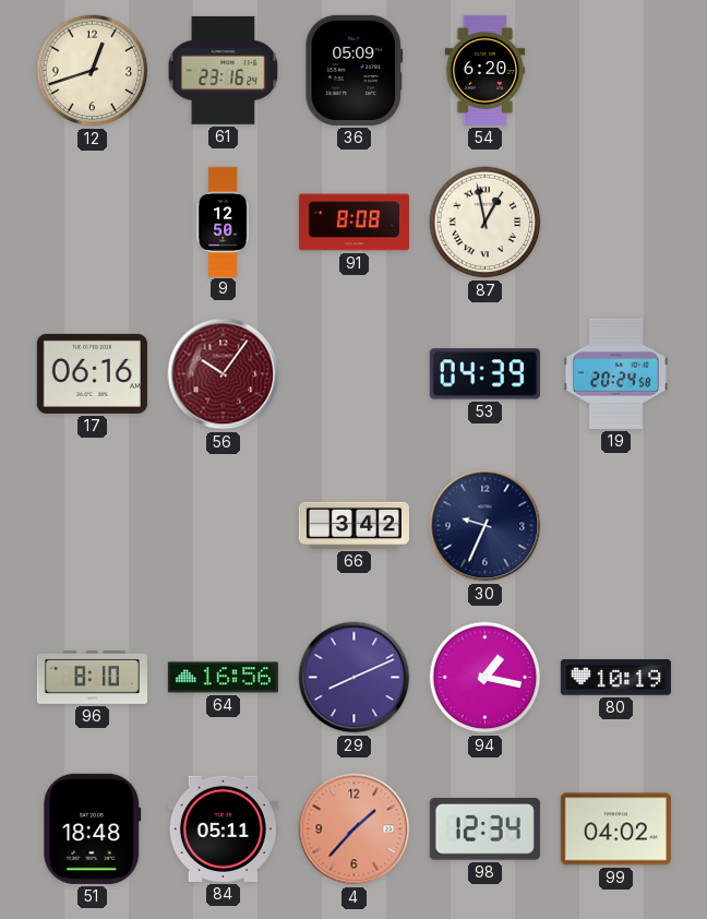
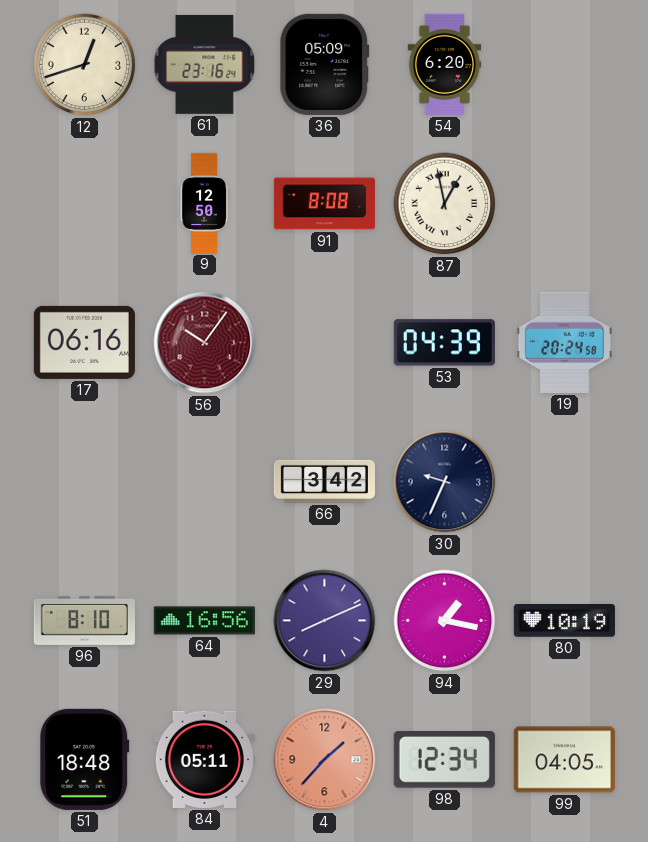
99: 04:02 -> 04:05
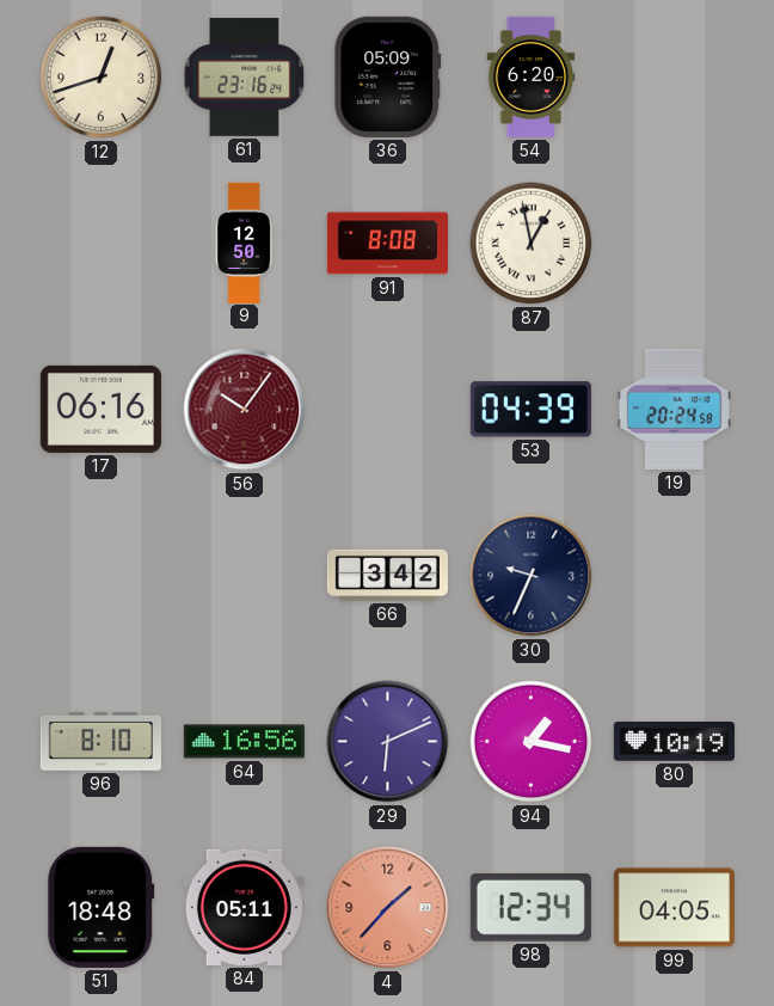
29: 8:11 -> 6:11
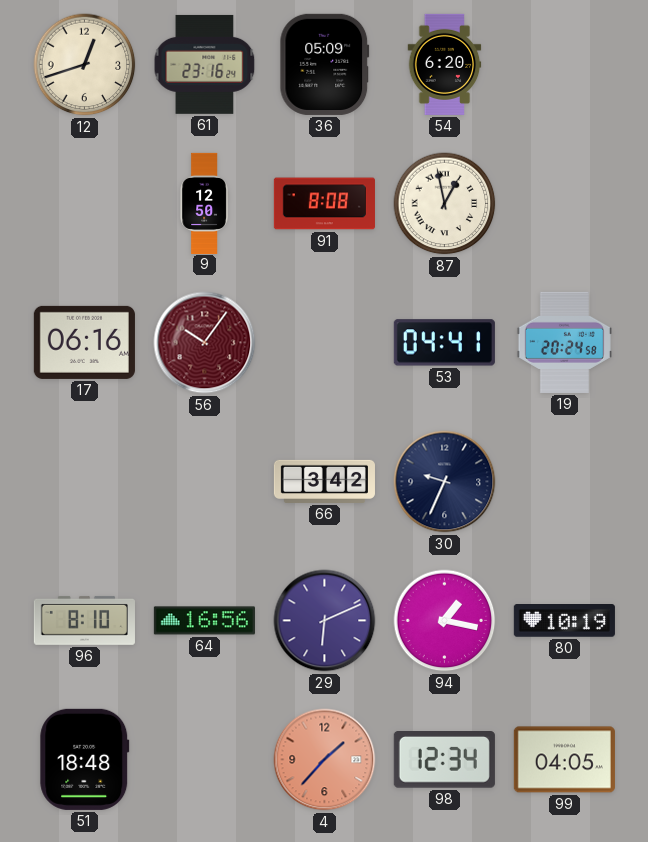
53: 04:39 -> 04:41
84: 05:11 -> none
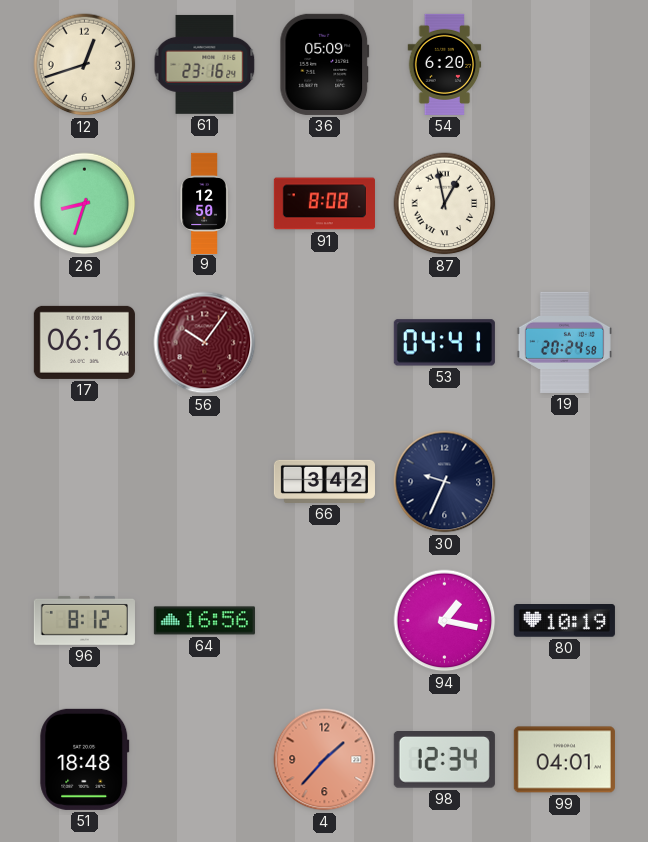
26: none -> 8:33
96: 8:10 -> 8:12
29: 6:11 -> none
99: 04:05 -> 04:01
